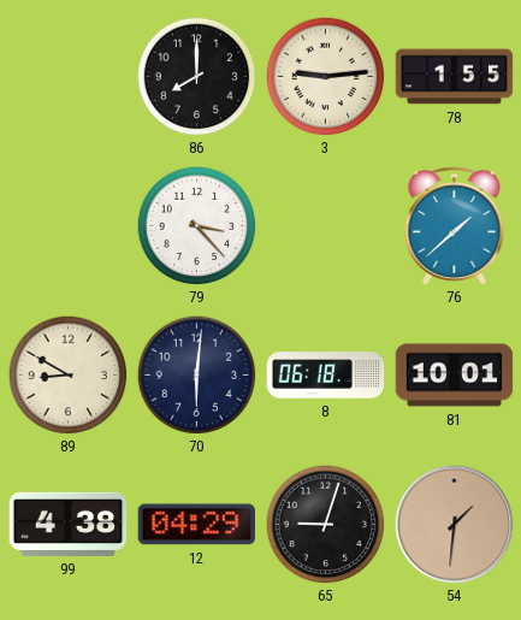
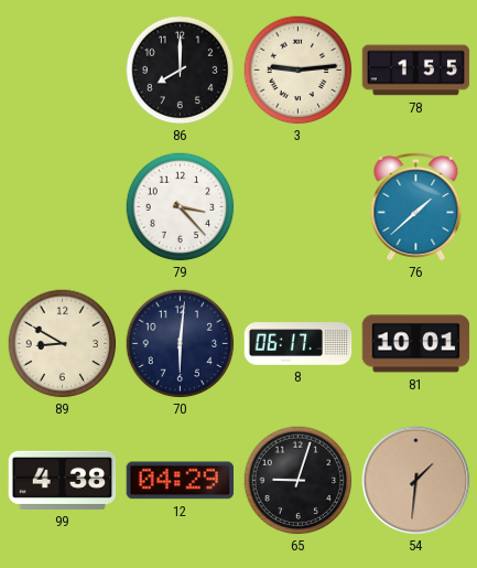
8: 06:18 -> 06:17
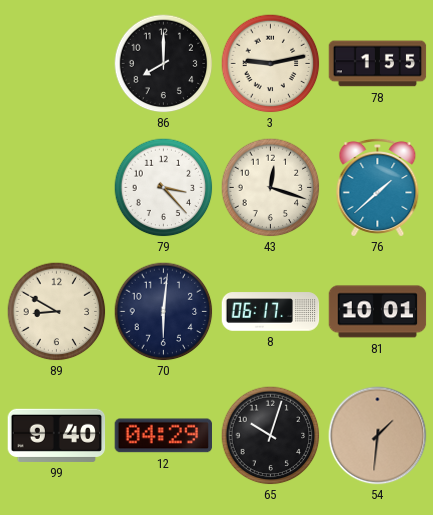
3: 9:14 -> 9:13
43: none -> 12:18
99: 4:38 -> 9:40
65: 9:03 -> 10:03
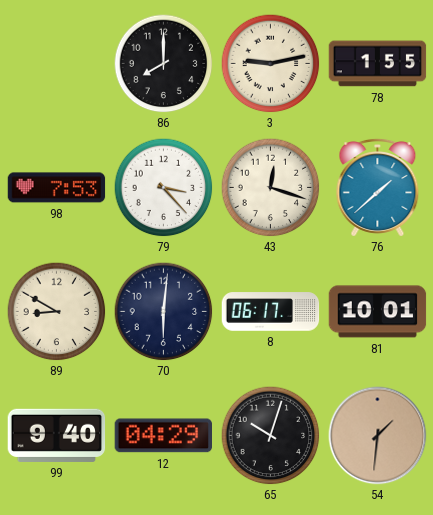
98: none -> 7:53
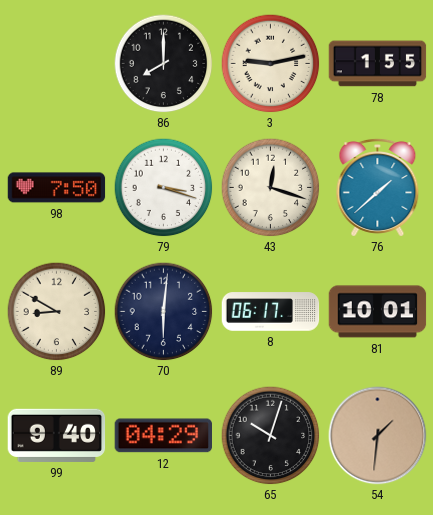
98: 7:53 -> 7:50
79: 3:23 -> 3:18
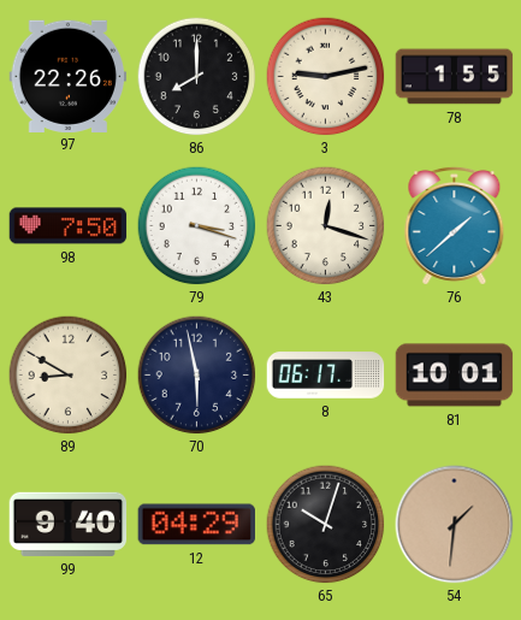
97: none -> 22:26
70: 6:01 -> 5:58
